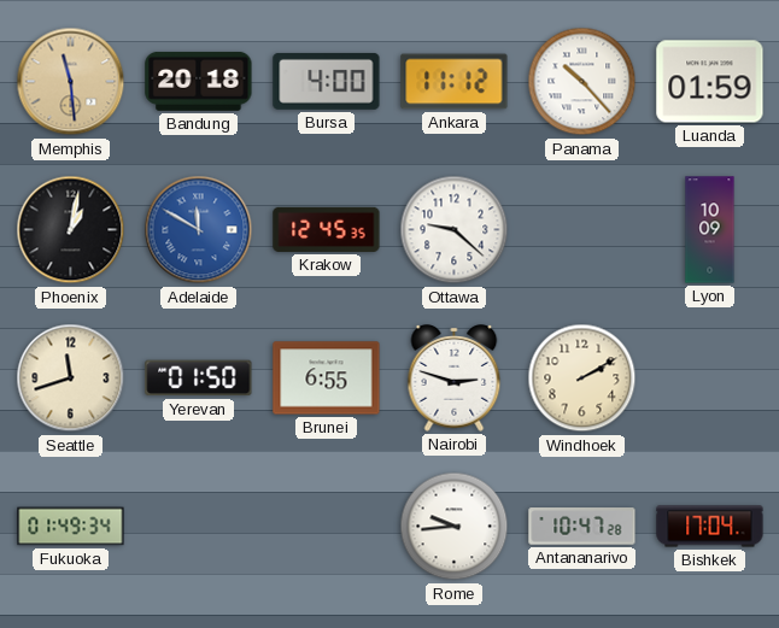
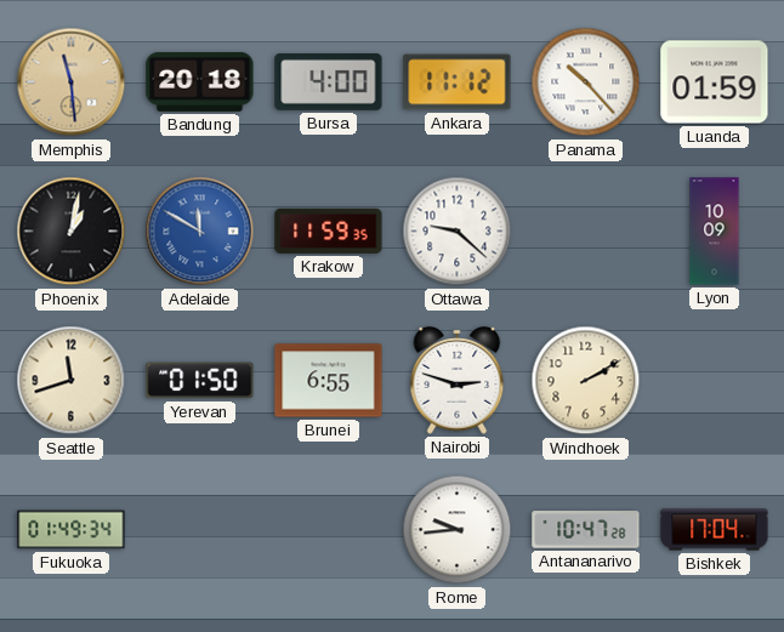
Krakow: 12:45 -> 11:59
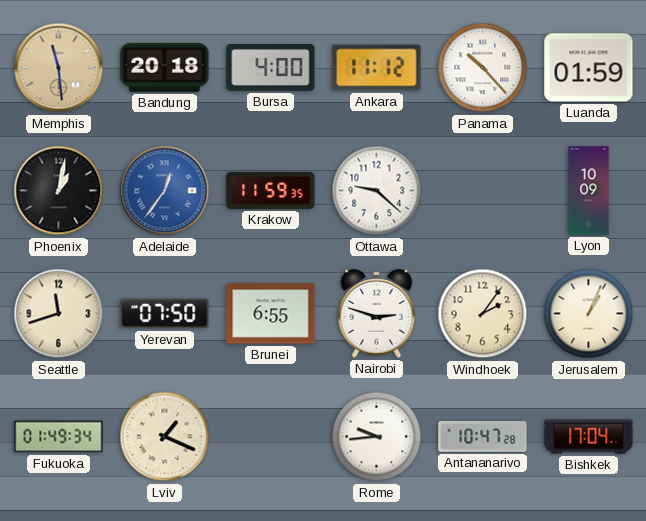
Adelaide: 11:50 -> 12:36
Yerevan: 01:50 -> 07:50
Windhoek: 2:10 -> 2:06
Jerusalem: none -> 1:04
Lviv: none -> 1:19
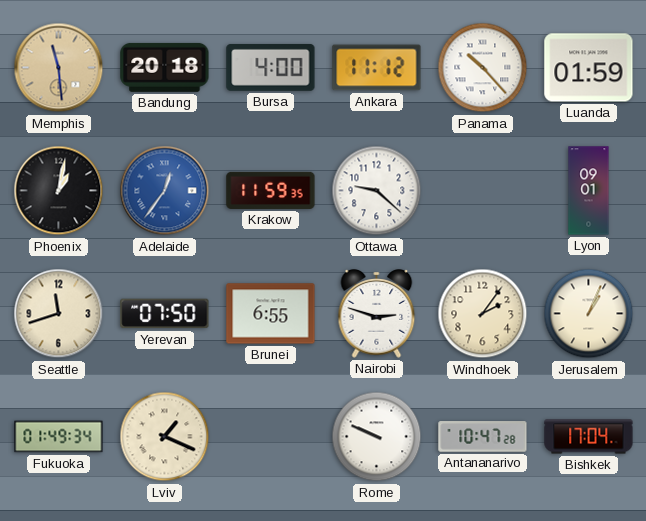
Lyon: 10:09 -> 09:01
Rome: 9:44 -> 9:49
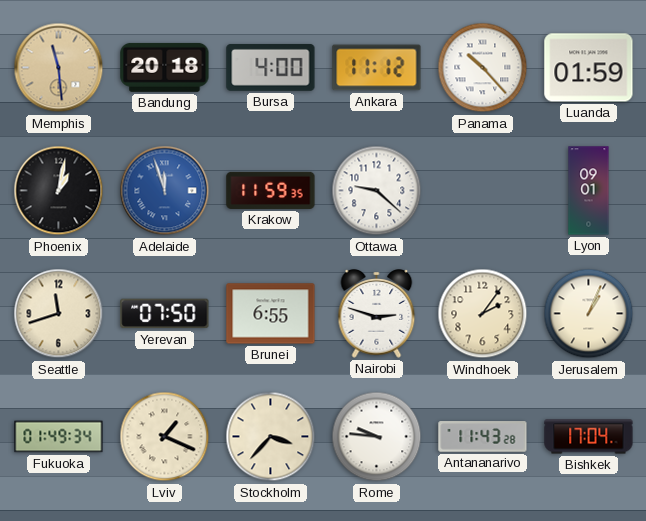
Adelaide: 12:36 -> 11:57
Stockholm: none -> 3:37
Rome: 9:49 -> 9:46
Antananarivo: 10:47 -> 11:43
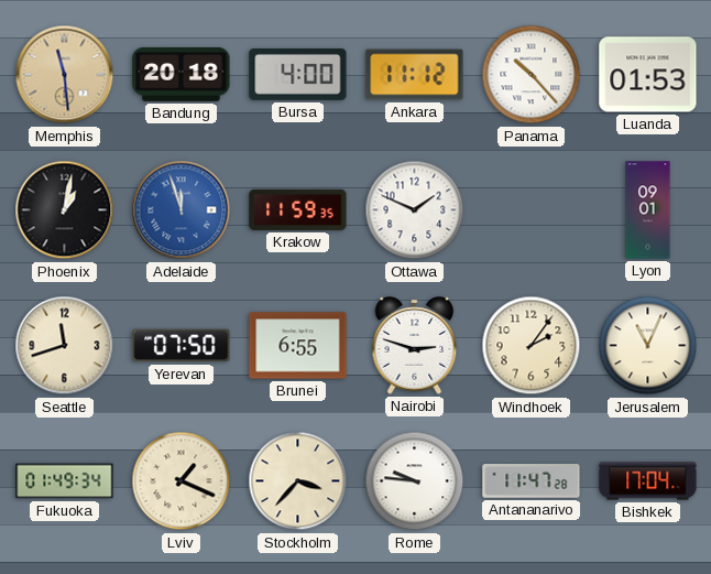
Luanda: 01:59 -> 01:53
Ottawa: 9:22 -> 1:49
Jerusalem: 1:04 -> 11:04
Antananarivo: 11:43 -> 11:47
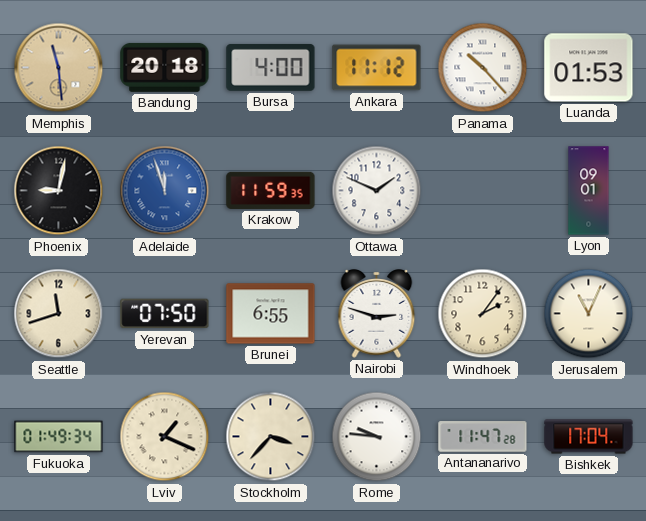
Phoenix: 1:02 -> 9:02
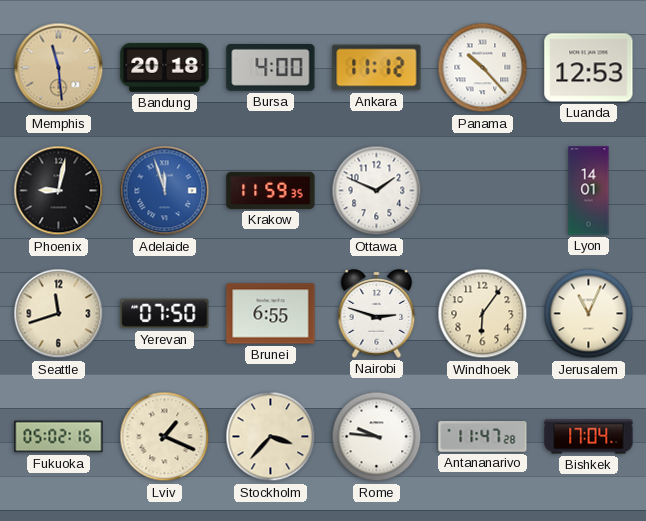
Luanda: 01:53 -> 12:53
Lyon: 09:01 -> 14:01
Windhoek: 2:06 -> 6:06
Fukuoka: 01:49 -> 05:02
